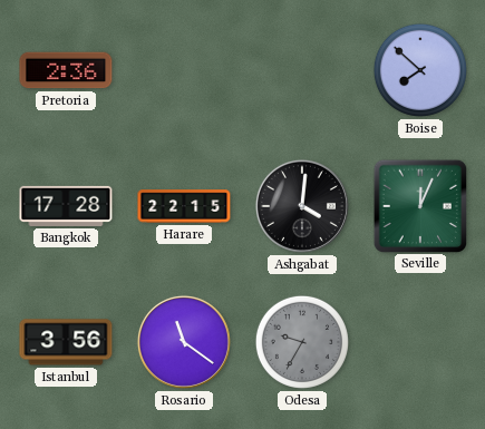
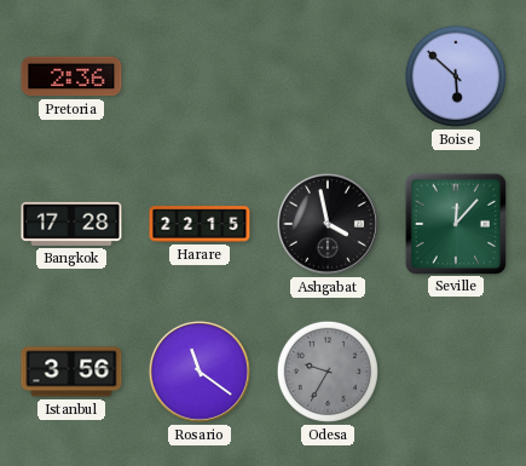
Boise: 7:52 -> 5:52
Ashgabat: 4:01 -> 3:58
Seville: 12:04 -> 12:07
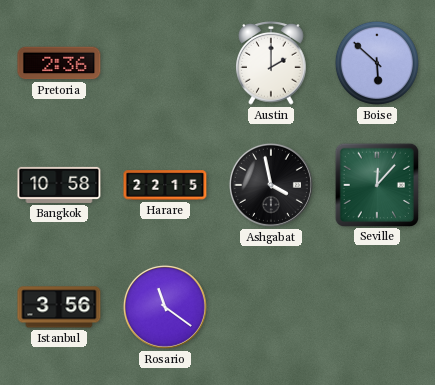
Austin: none -> 2:00
Bangkok: 17:28 -> 10:58
Odesa: 9:35 -> none
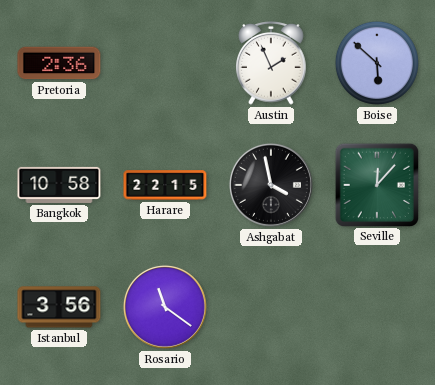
Austin: 2:00 -> 1:56
